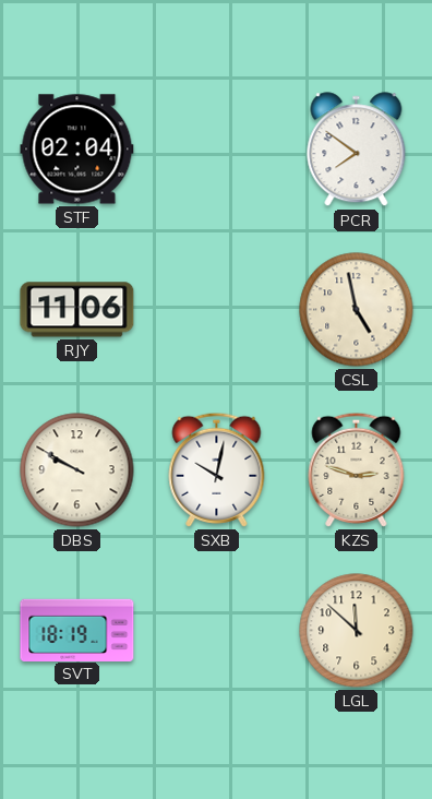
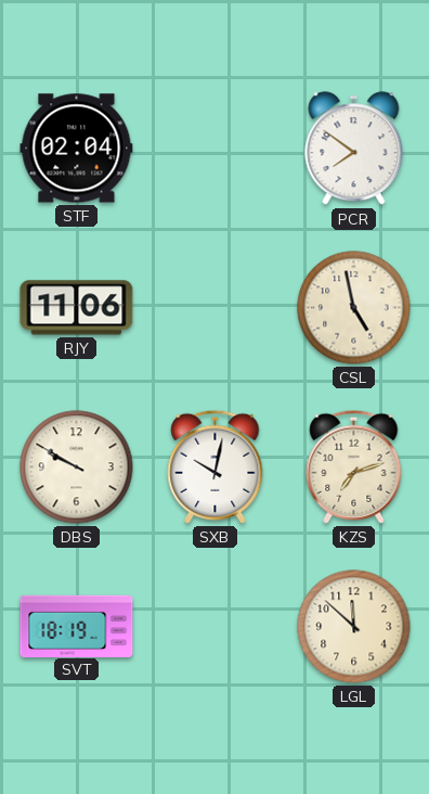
KZS: 2:48 -> 7:12
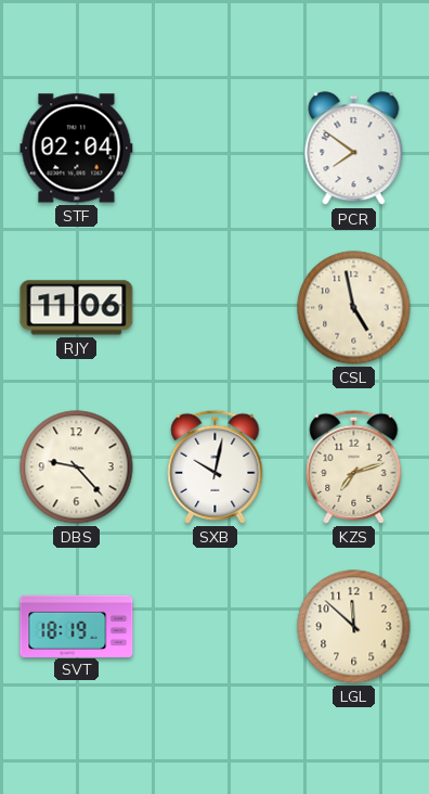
DBS: 9:50 -> 9:23
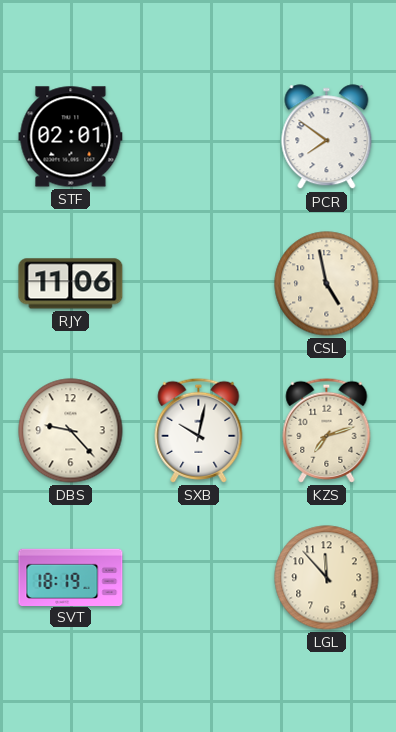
STF: 02:04 -> 02:01
LGL: 11:52 -> 11:53
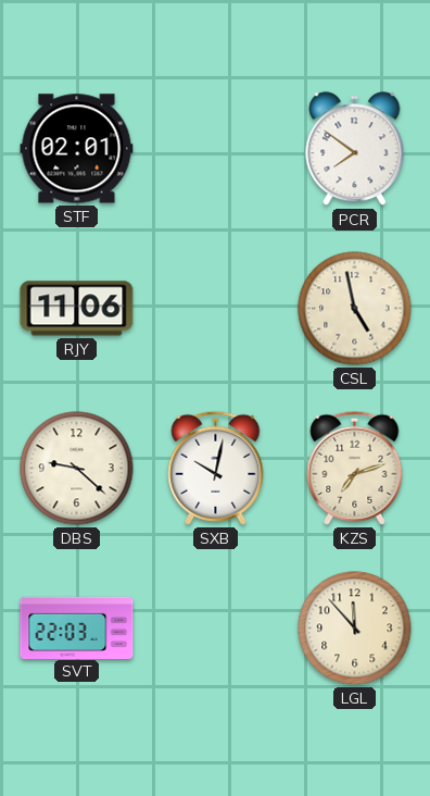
DBS: 9:23 -> 9:22
SVT: 18:19 -> 22:03
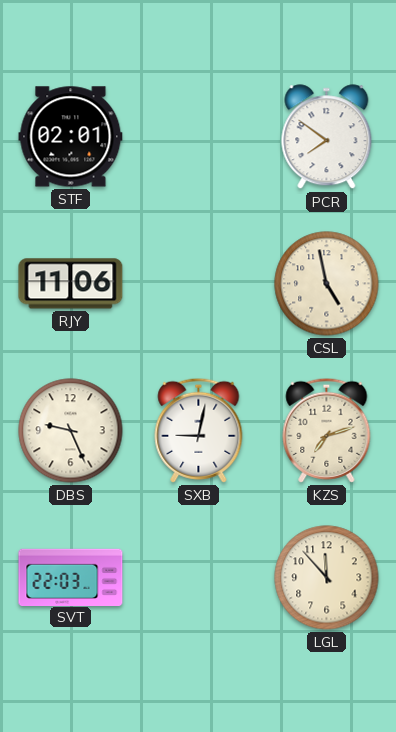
DBS: 9:22 -> 9:26
SXB: 10:02 -> 9:02
